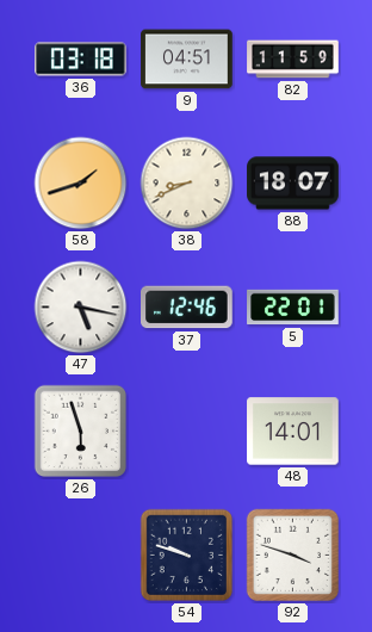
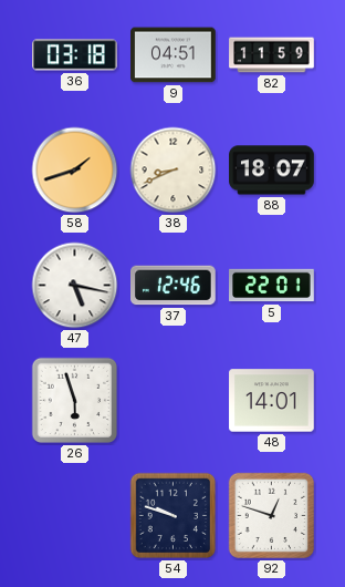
92: 3:48 -> 12:48
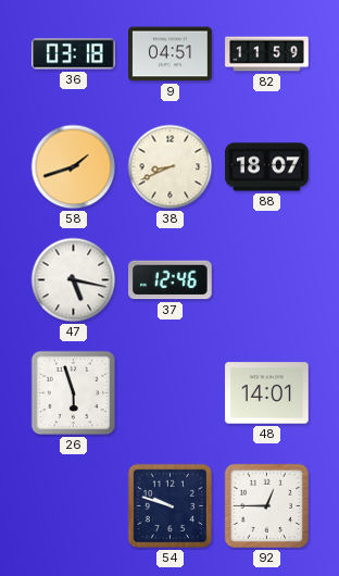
5: 22:01 -> none
92: 12:48 -> 12:45
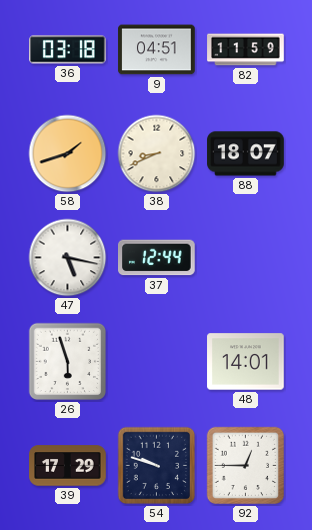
37: 12:46 -> 12:44
39: none -> 17:29
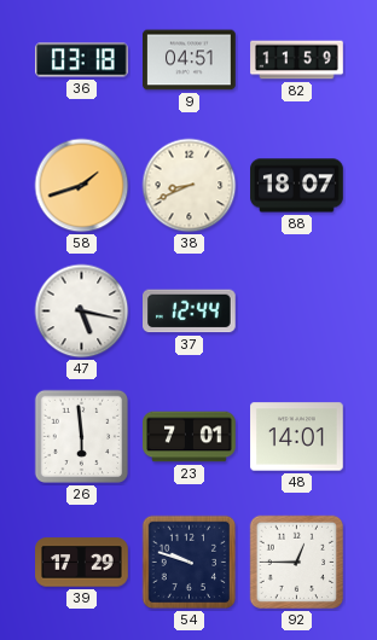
26: 5:57 -> 5:59
23: none -> 7:01
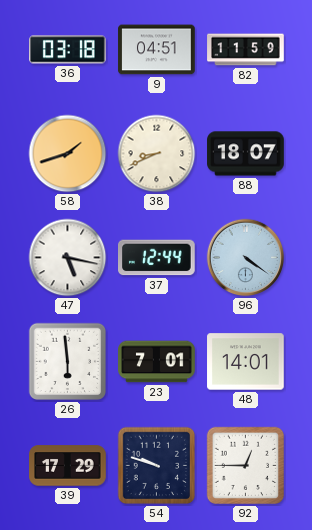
96: none -> 4:21
